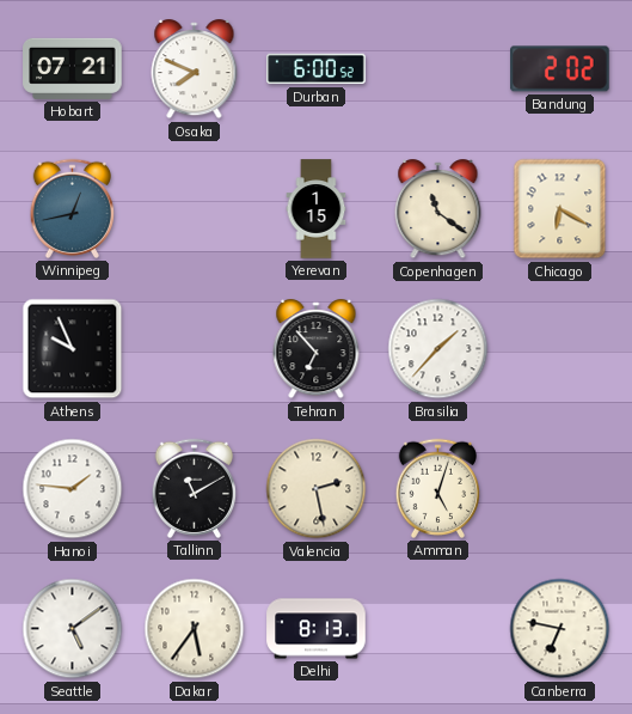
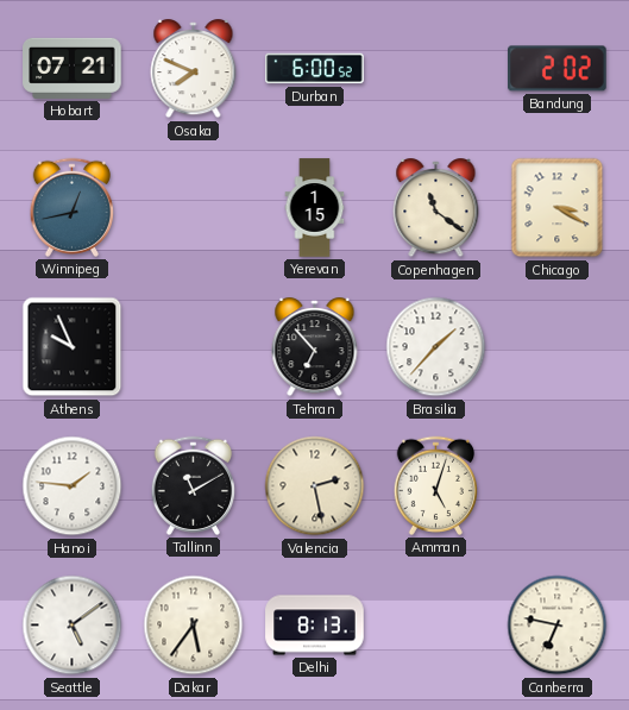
Chicago: 6:20 -> 3:20
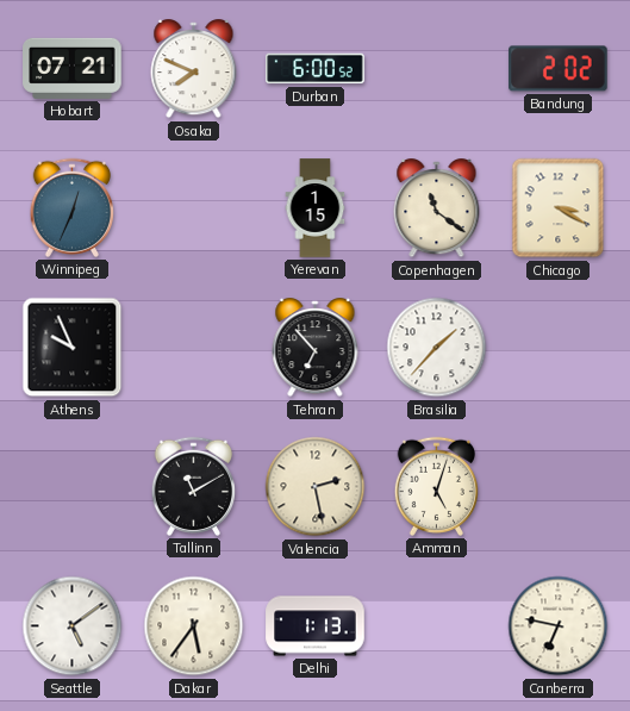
Winnipeg: 12:43 -> 12:34
Hanoi: 1:46 -> none
Delhi: 8:13 -> 1:13
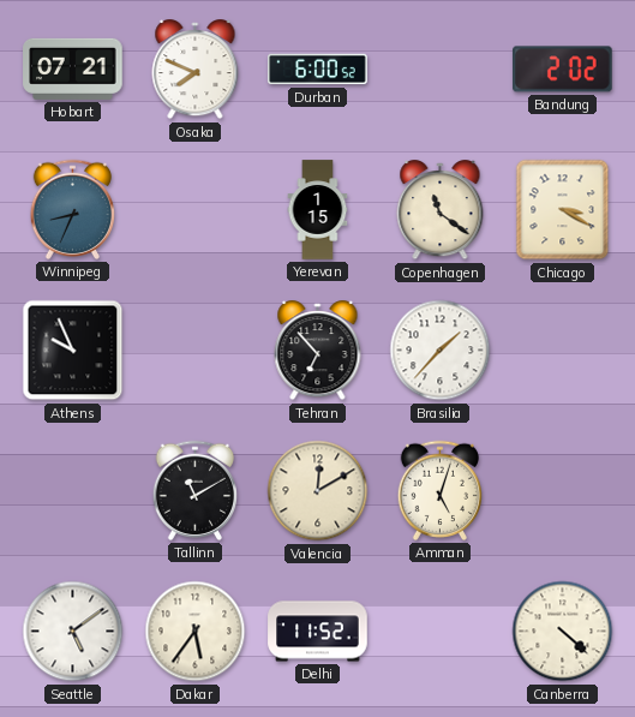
Winnipeg: 12:34 -> 8:34
Valencia: 2:28 -> 12:10
Delhi: 1:13 -> 11:52
Canberra: 6:47 -> 4:22
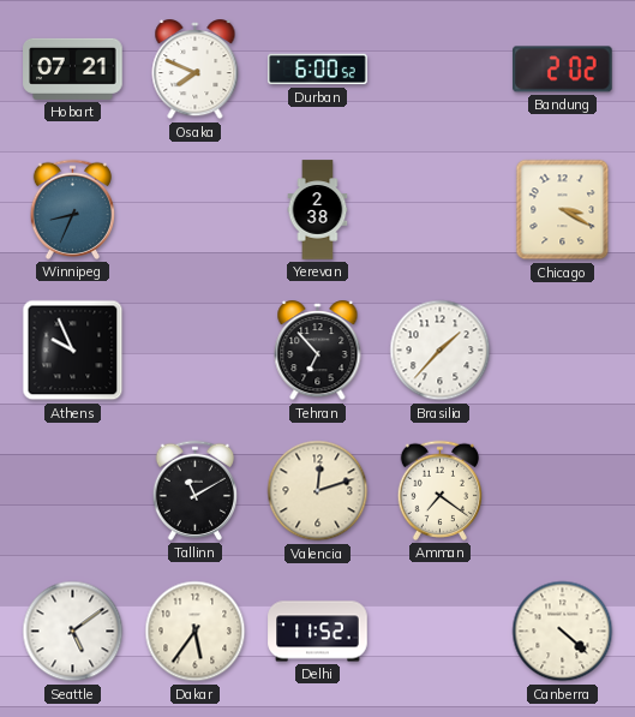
Yerevan: 1:15 -> 2:38
Copenhagen: 11:21 -> none
Valencia: 12:10 -> 12:12
Amman: 5:03 -> 7:21
